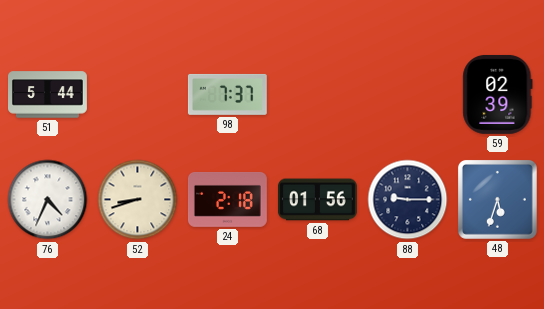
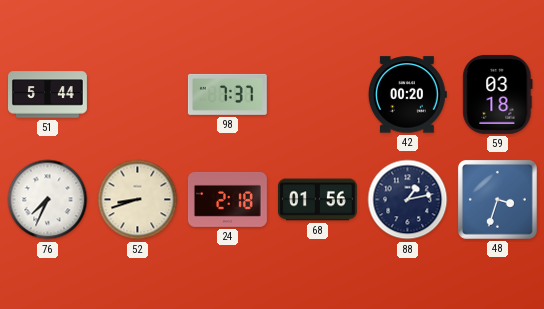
42: none -> 00:20
59: 02:39 -> 03:18
76: 4:34 -> 7:34
88: 9:15 -> 1:13
48: 5:33 -> 3:33
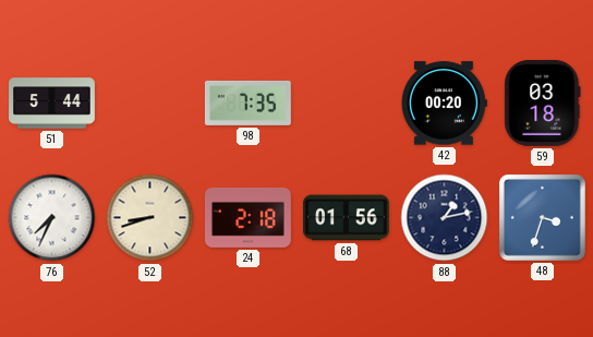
98: 7:37 -> 7:35
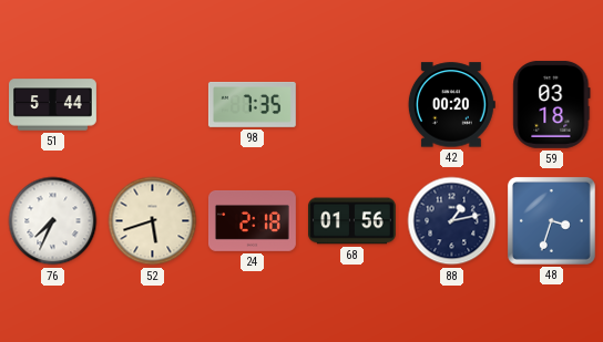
52: 8:42 -> 5:42
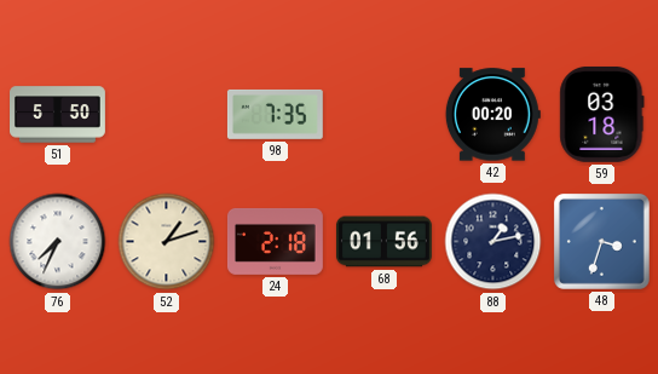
51: 5:44 -> 5:50
52: 5:42 -> 1:12
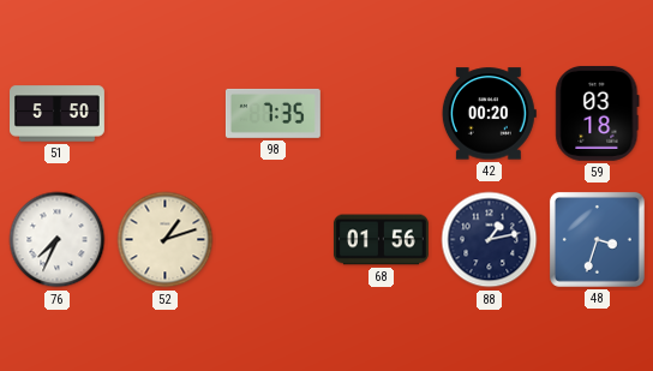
24: 2:18 -> none
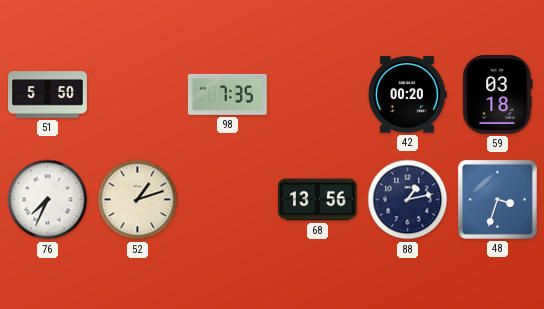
68: 01:56 -> 13:56
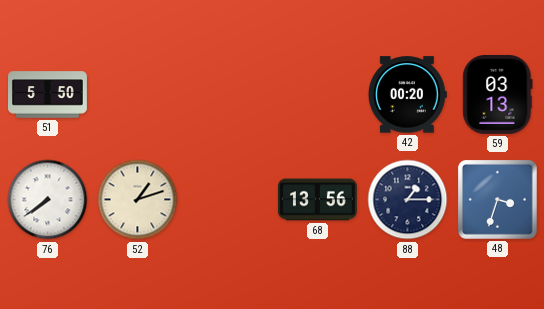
98: 7:35 -> none
59: 03:18 -> 03:13
76: 7:34 -> 7:39
88: 1:13 -> 1:15
